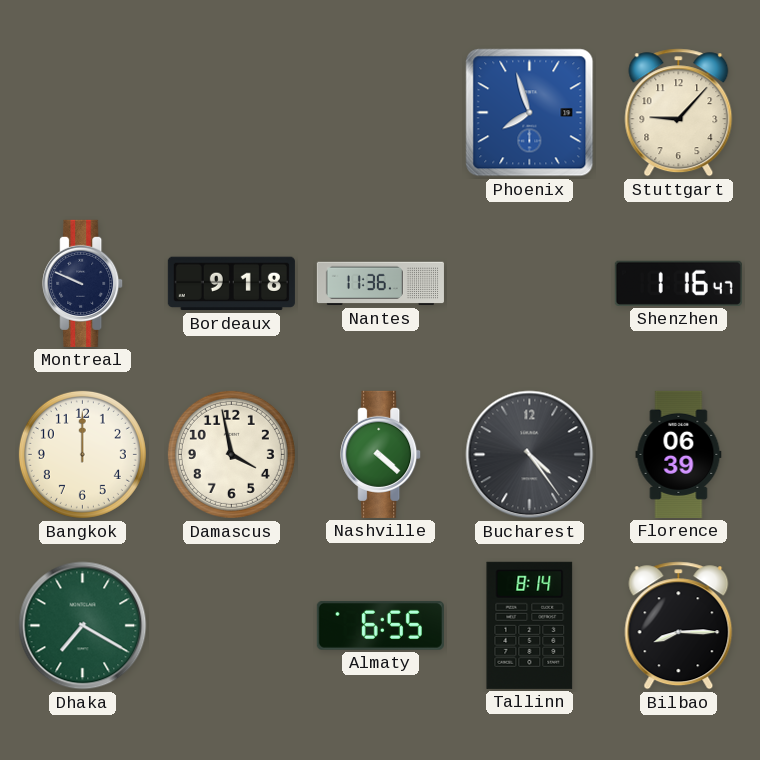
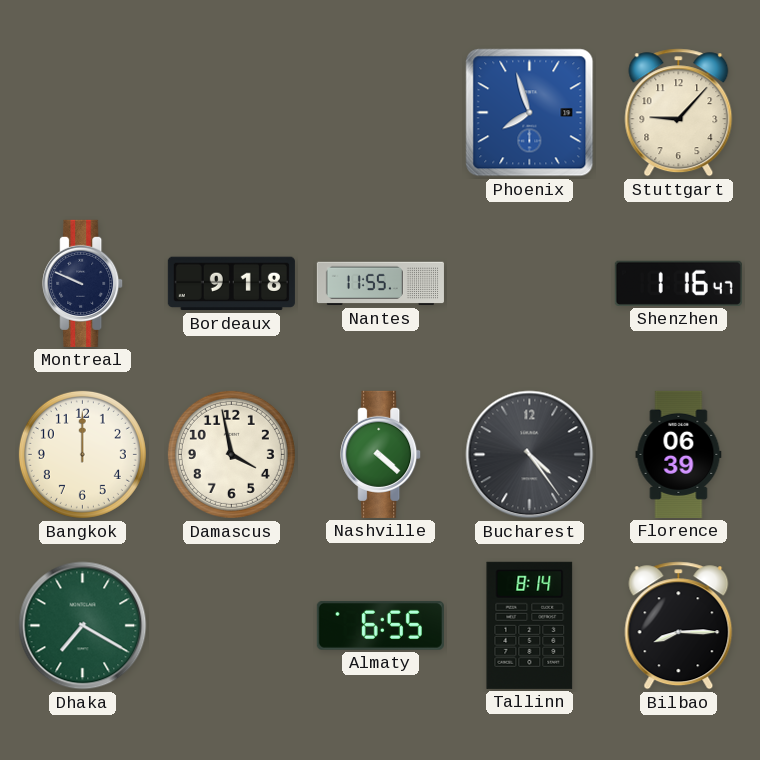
Nantes: 11:36 -> 11:55
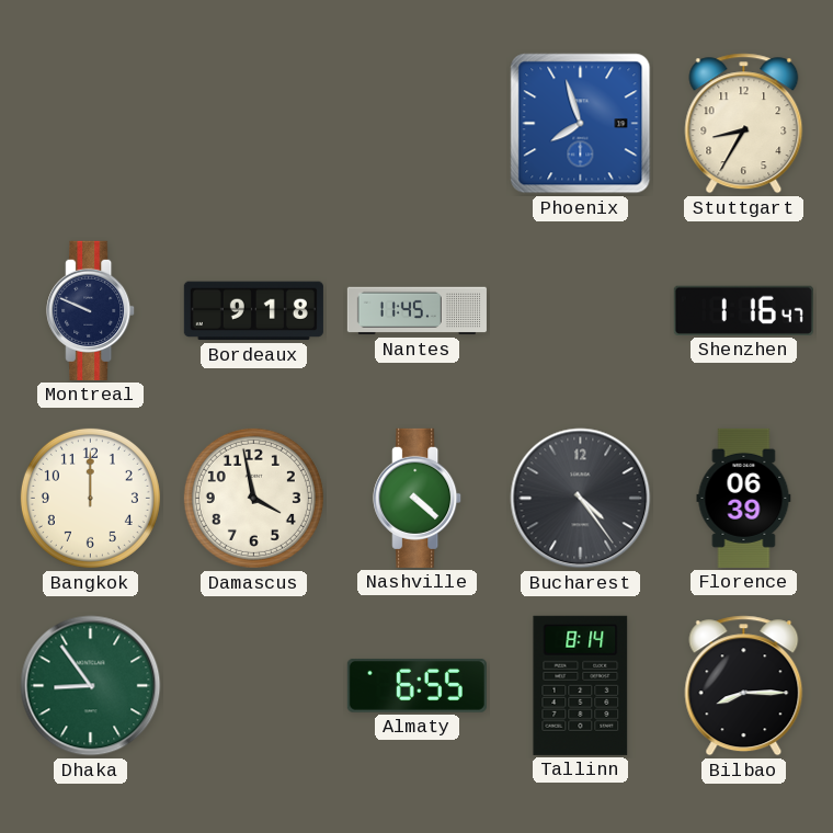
Stuttgart: 9:07 -> 8:35
Nantes: 11:55 -> 11:45
Dhaka: 7:20 -> 8:54
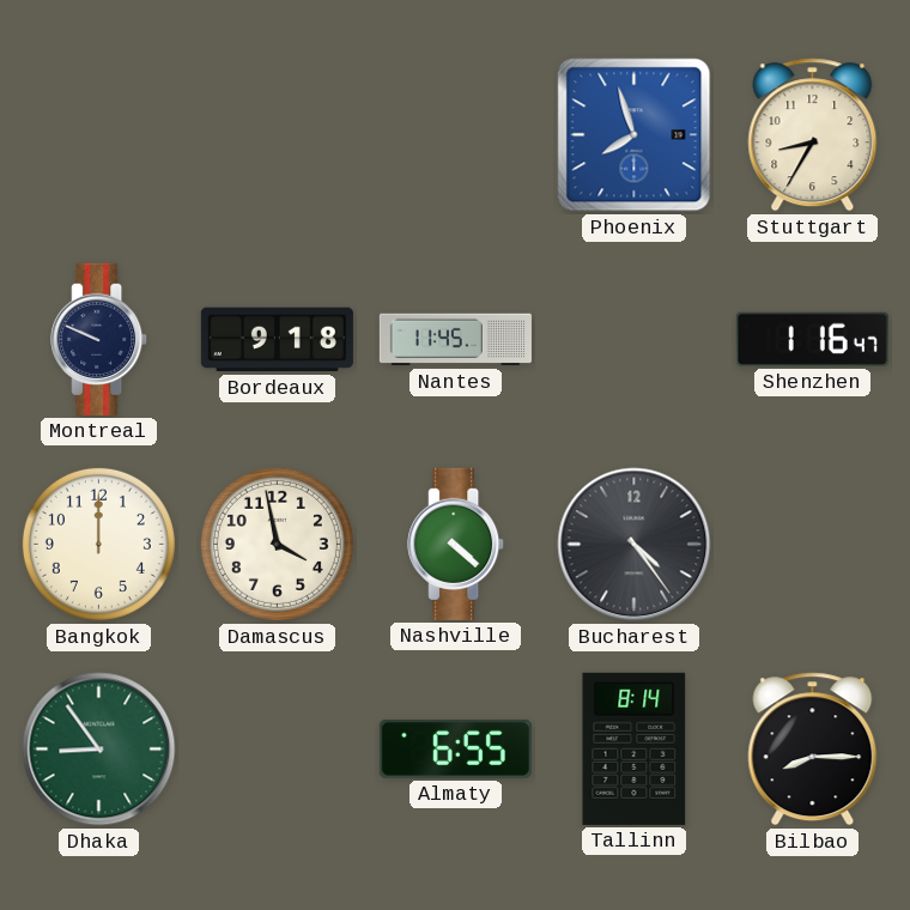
Florence: 06:39 -> none
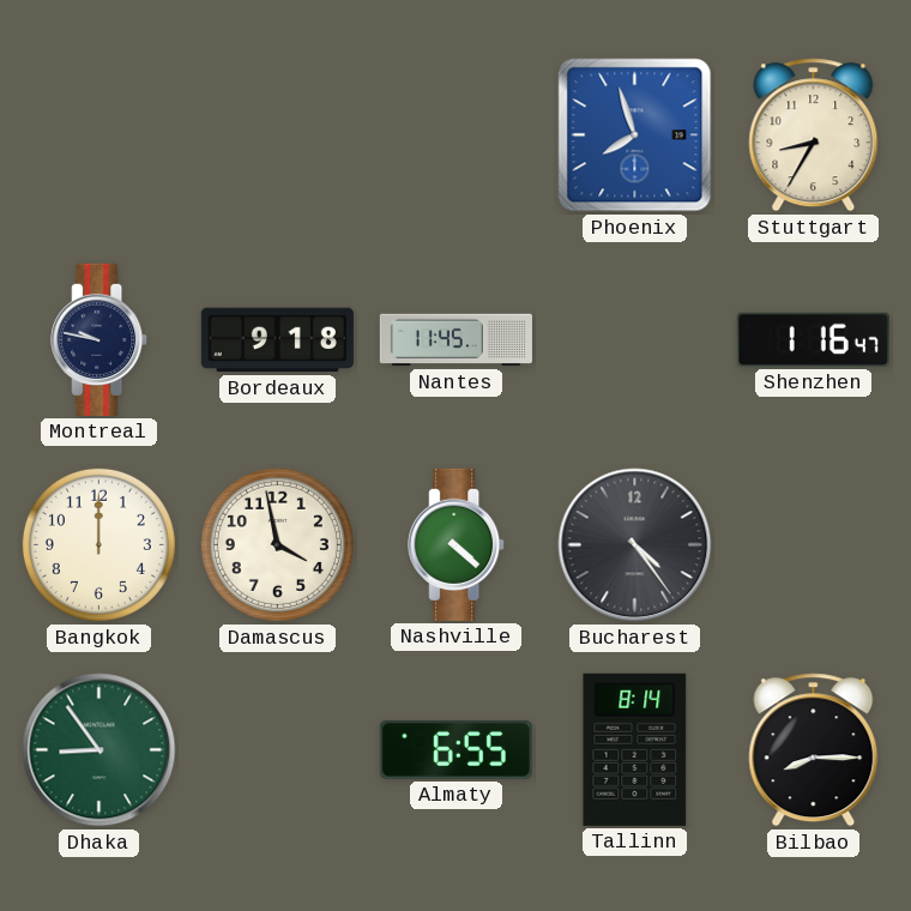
Montreal: 9:49 -> 9:47
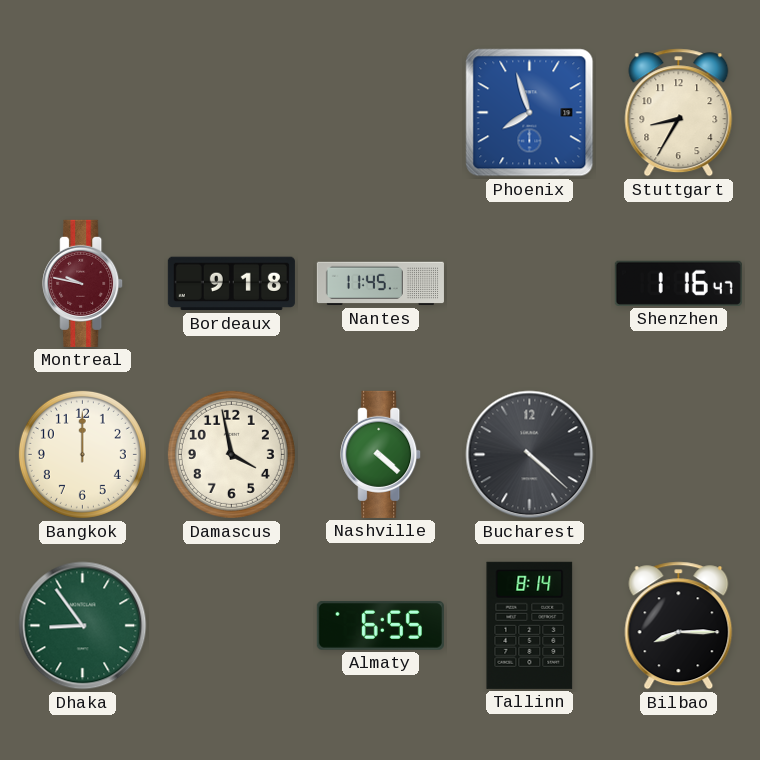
Montreal dial: navy -> burgundy
Bucharest: 4:24 -> 4:22
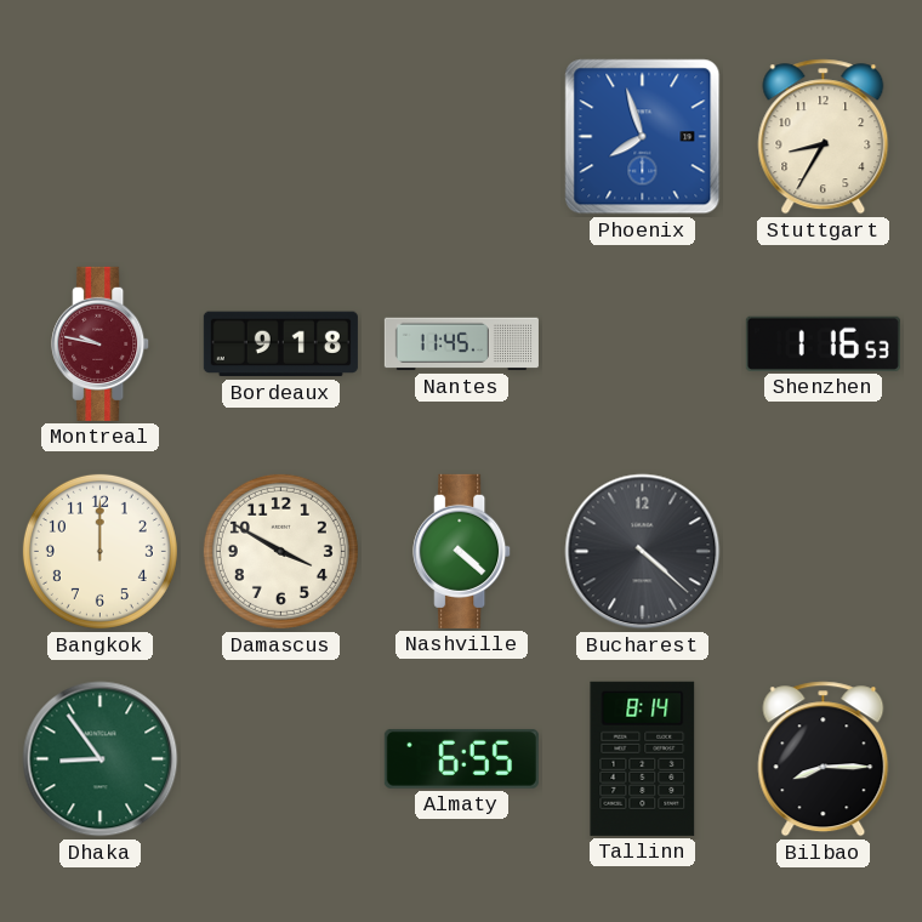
Shenzhen: 1:16:47 -> 1:16:53
Damascus: 3:58 -> 3:50
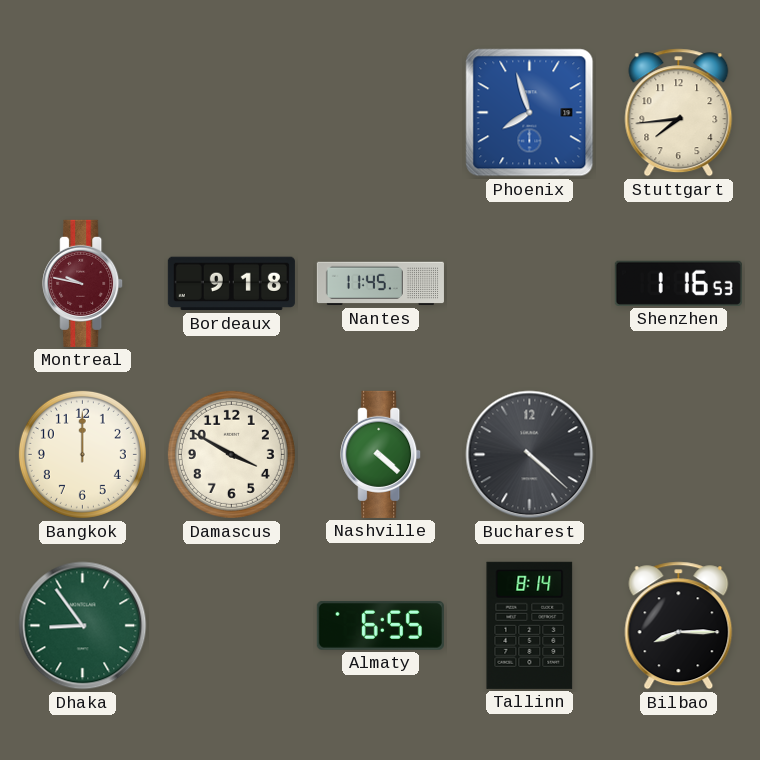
Stuttgart: 8:35 -> 7:44
